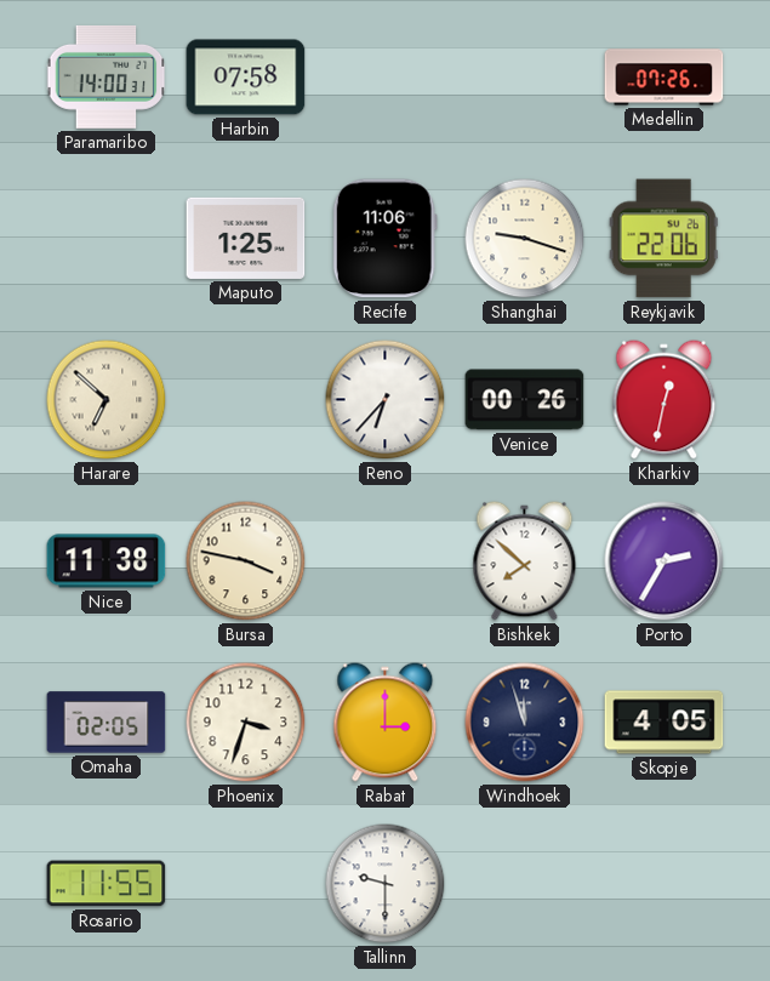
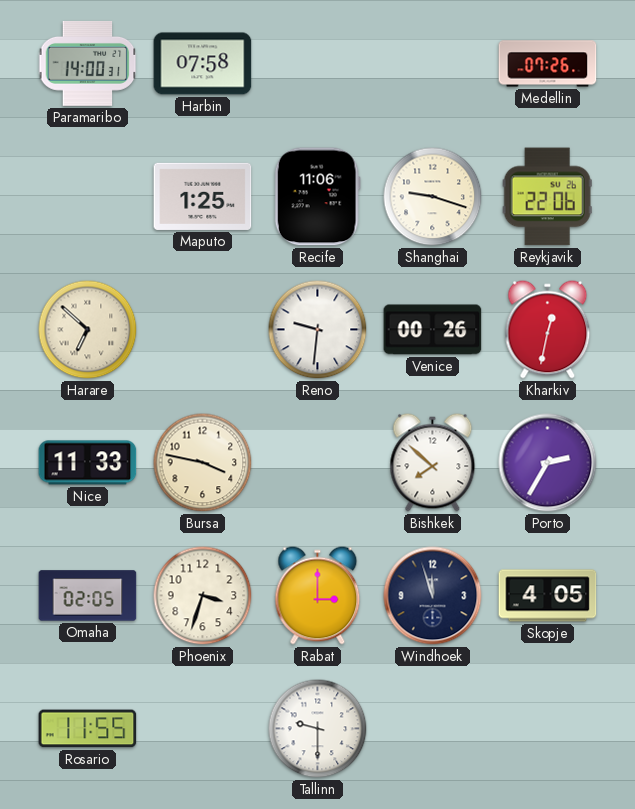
Reno: 6:37 -> 9:31
Nice: 11:38 -> 11:33
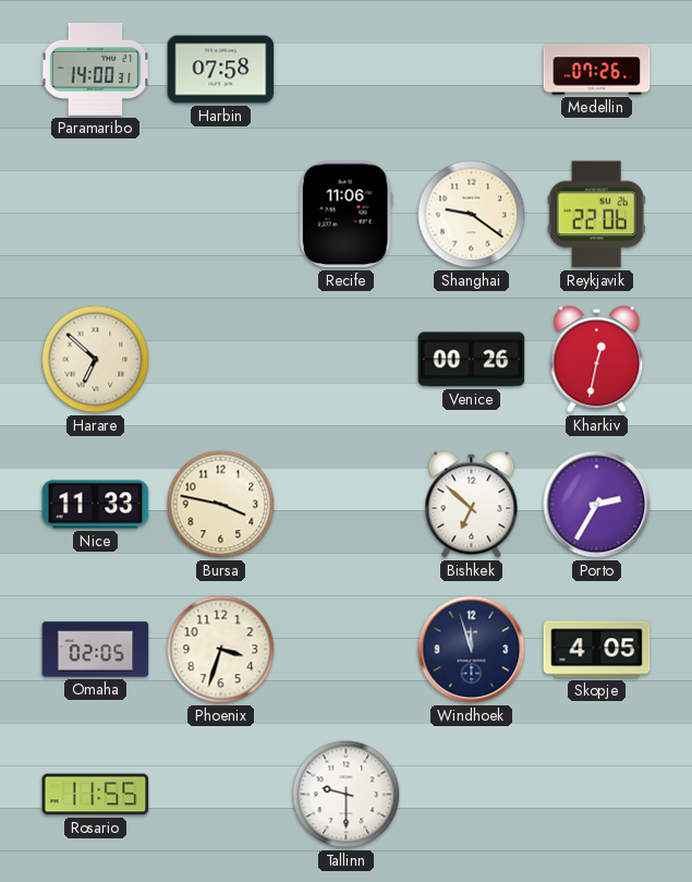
Maputo: 1:25 -> none
Shanghai: 9:18 -> 9:21
Reno: 9:31 -> none
Bishkek: 7:52 -> 6:52
Rabat: 3:00 -> none
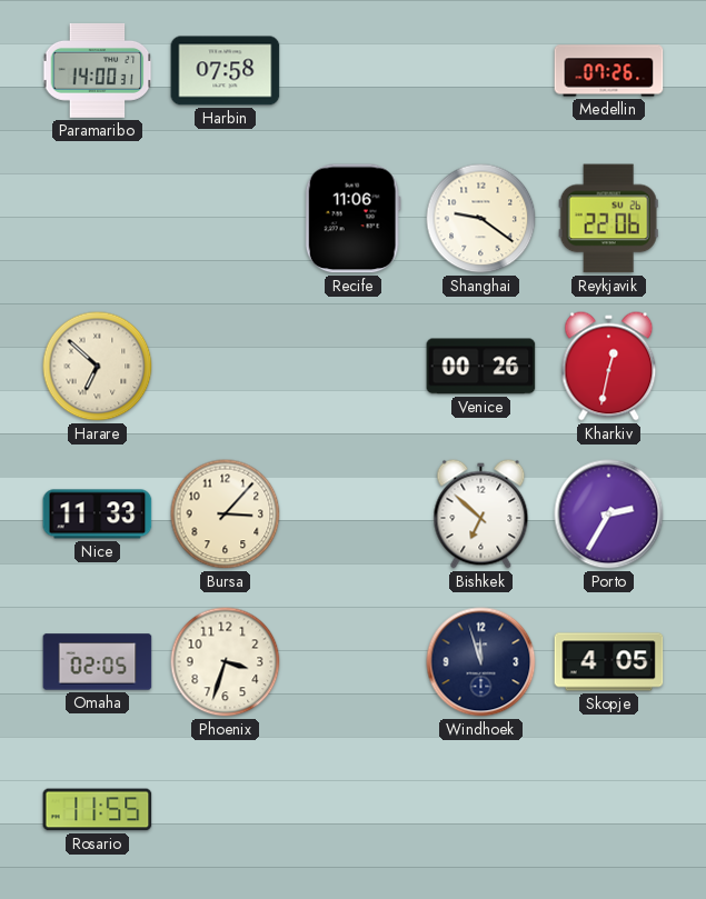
Bursa: 3:47 -> 3:07
Tallinn: 9:30 -> none
